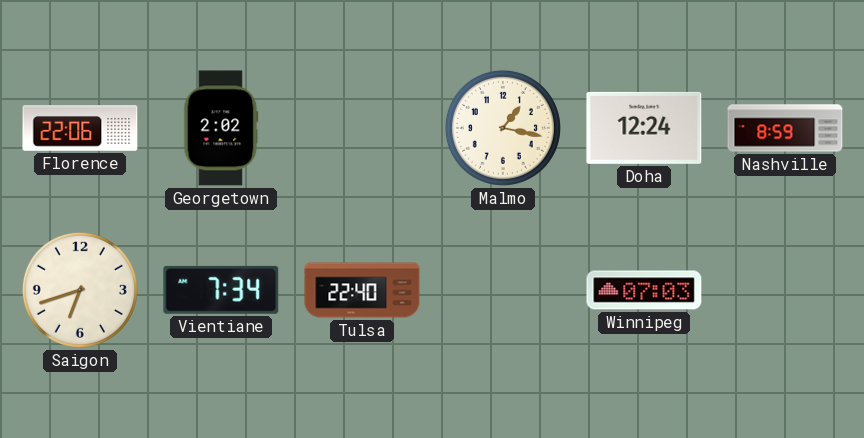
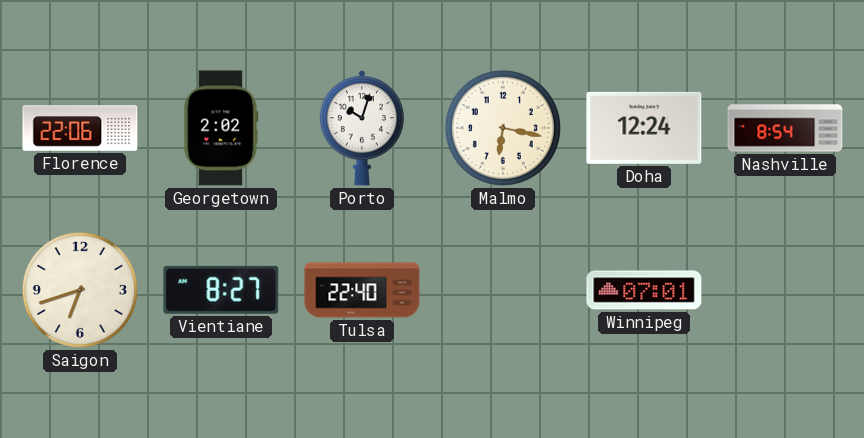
Porto: none -> 10:03
Malmo: 1:17 -> 6:17
Nashville: 8:59 -> 8:54
Vientiane: 7:34 -> 8:27
Winnipeg: 07:03 -> 07:01
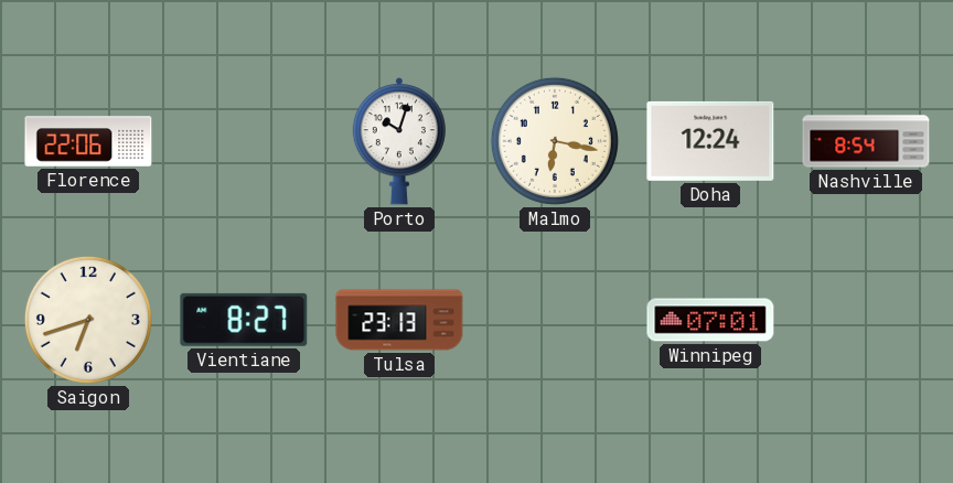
Georgetown: 2:02 -> none
Tulsa: 22:40 -> 23:13
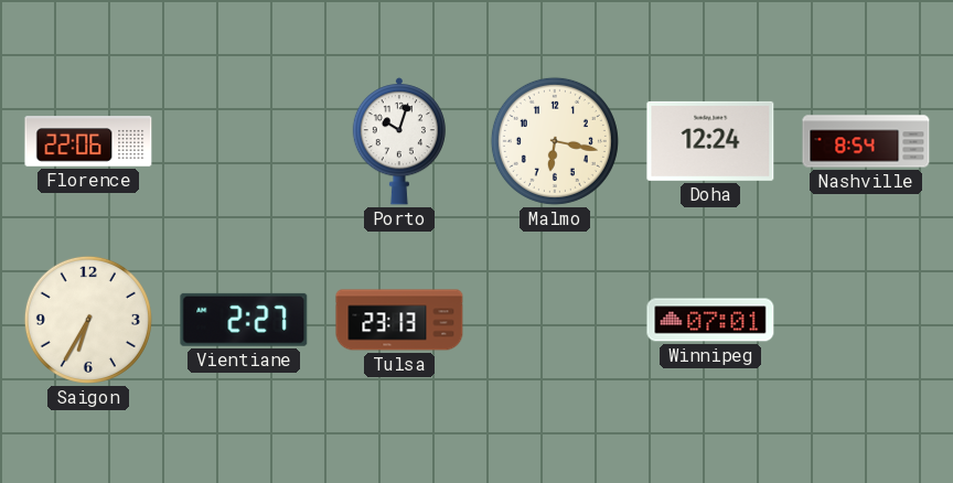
Saigon: 6:42 -> 6:35
Vientiane: 8:27 -> 2:27
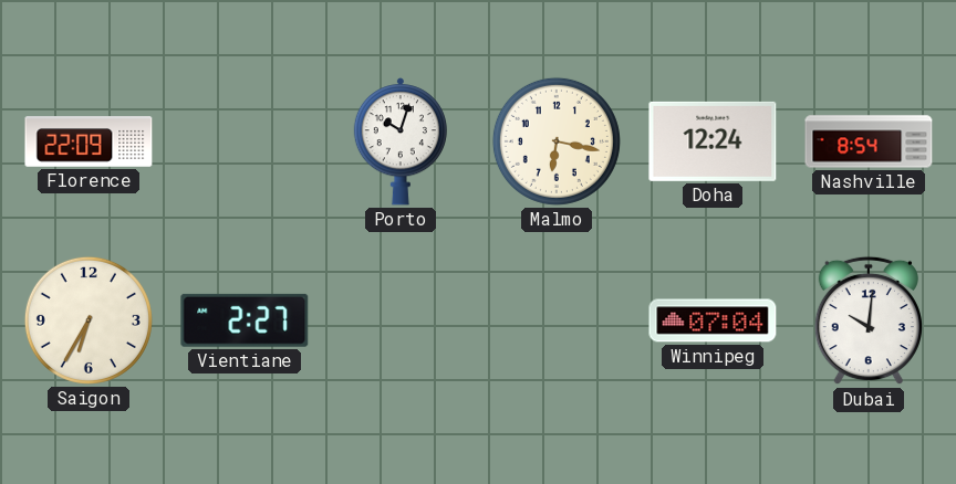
Florence: 22:06 -> 22:09
Tulsa: 23:13 -> none
Winnipeg: 07:01 -> 07:04
Dubai: none -> 10:01
